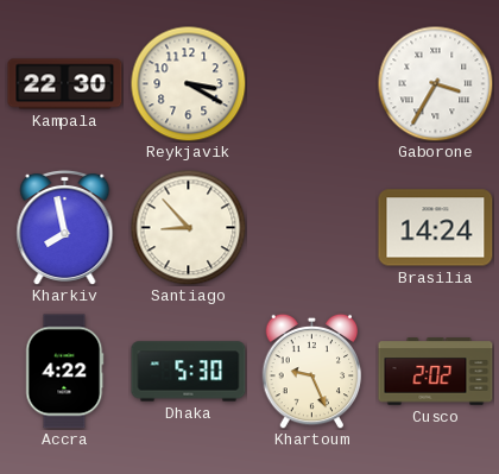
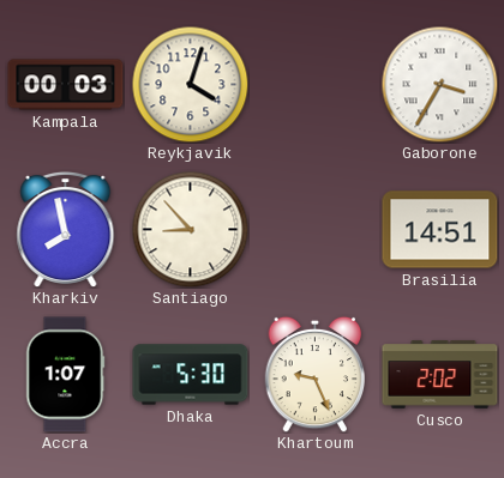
Kampala: 22:30 -> 00:03
Reykjavik: 3:20 -> 4:03
Brasilia: 14:24 -> 14:51
Accra: 4:22 -> 1:07
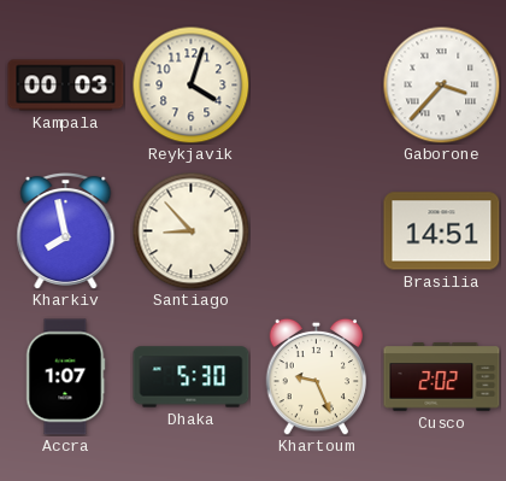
Gaborone: 3:35 -> 3:37
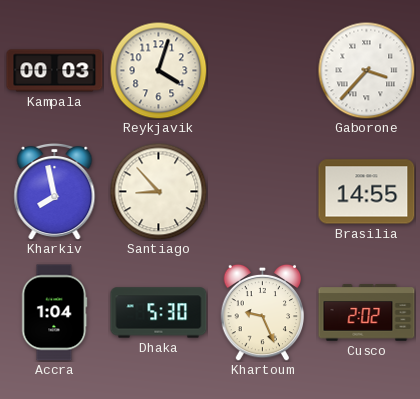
Brasilia: 14:51 -> 14:55
Accra: 1:07 -> 1:04
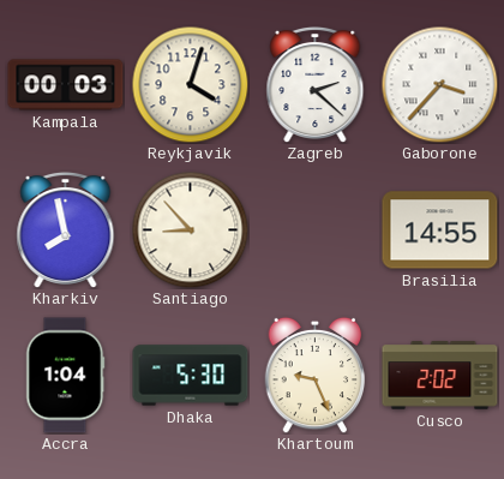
Zagreb: none -> 2:22
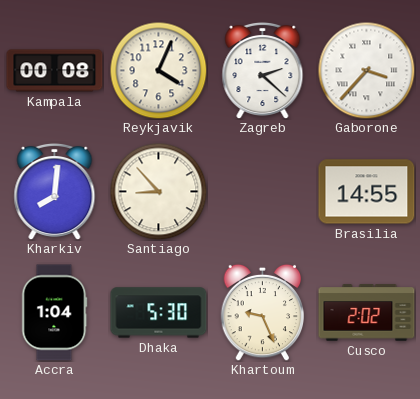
Kampala: 00:03 -> 00:08
Reykjavik: 4:03 -> 4:04
Kharkiv: 7:58 -> 8:01
